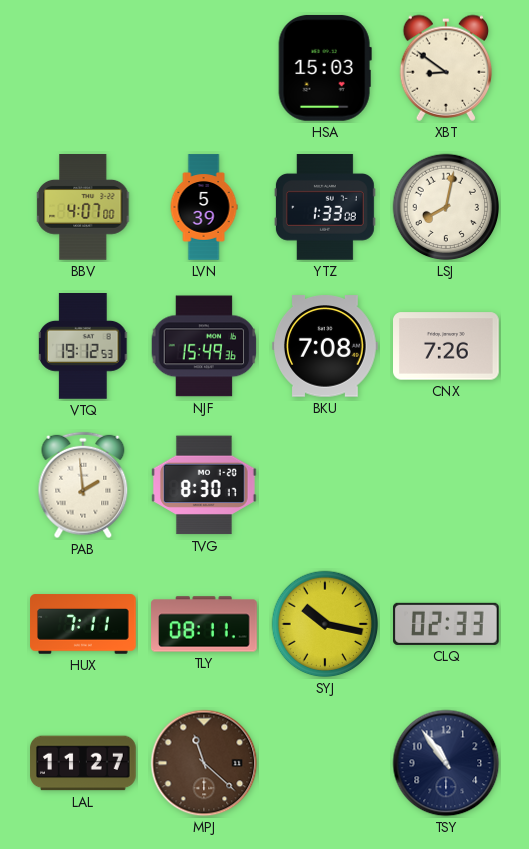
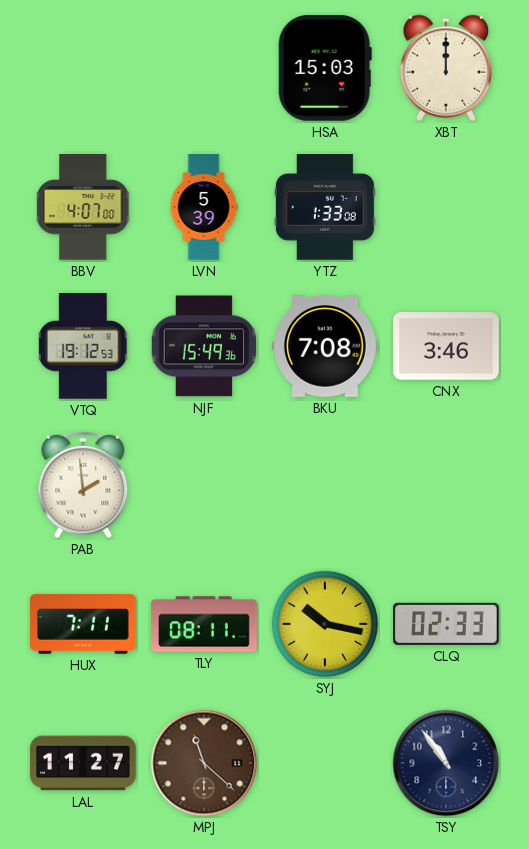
XBT: 8:51 -> 12:00
LSJ: 8:02 -> none
CNX: 7:26 -> 3:46
TVG: 8:30 -> none
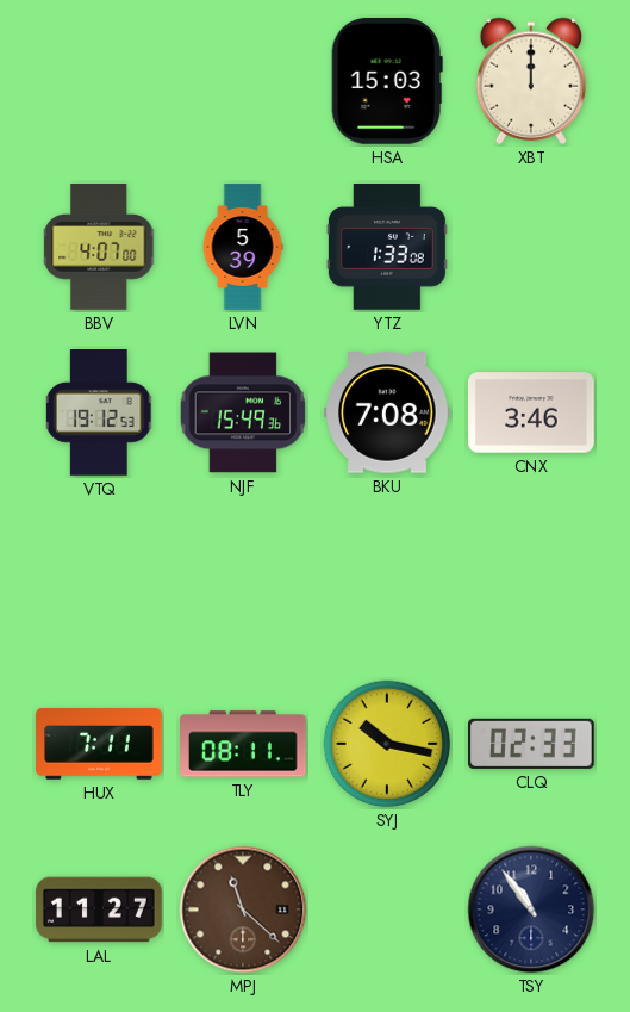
PAB: 1:59 -> none
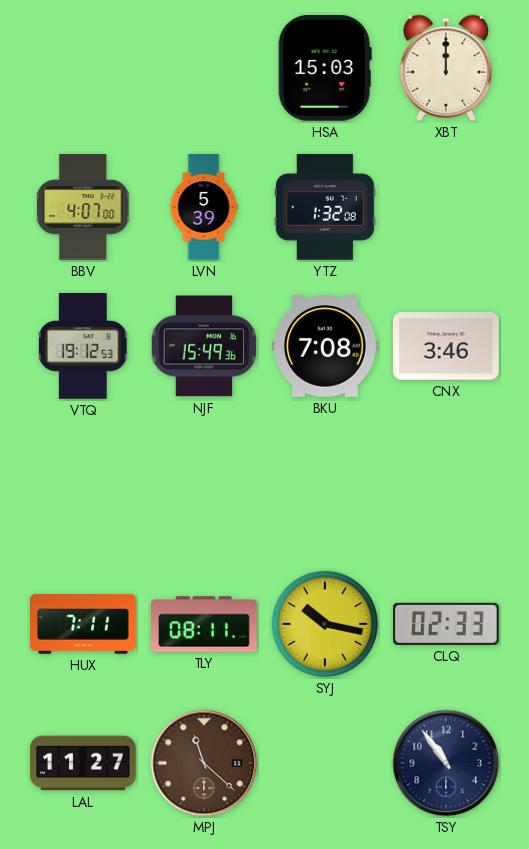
YTZ: 1:33 -> 1:32
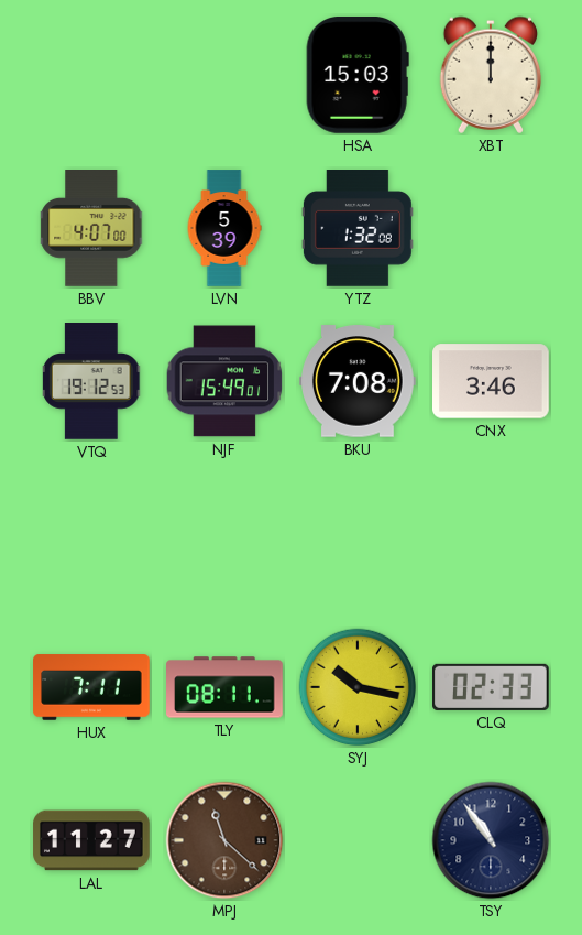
NJF: 15:49:36 -> 15:49:01
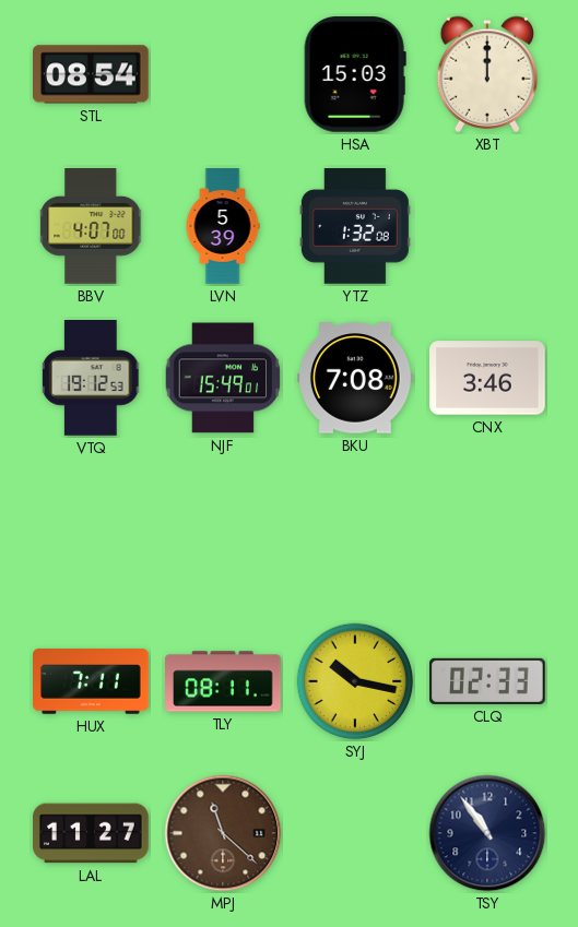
STL: none -> 08:54
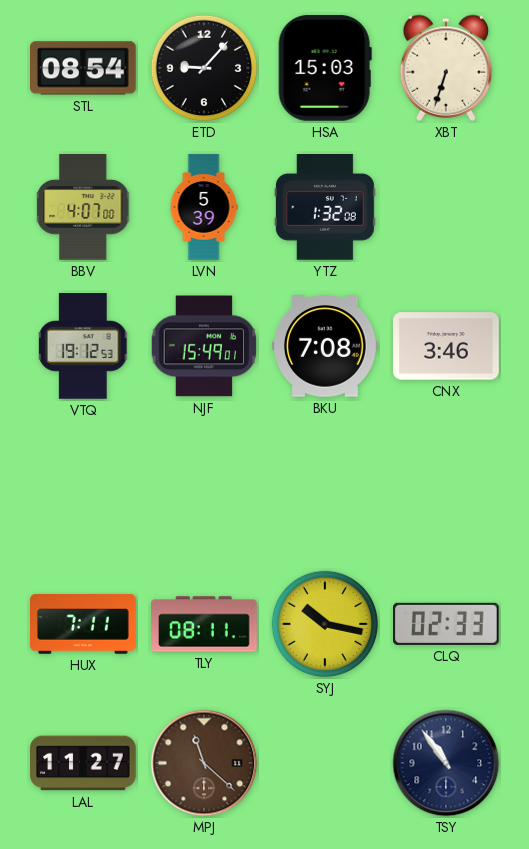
ETD: none -> 9:07
XBT: 12:00 -> 6:33
